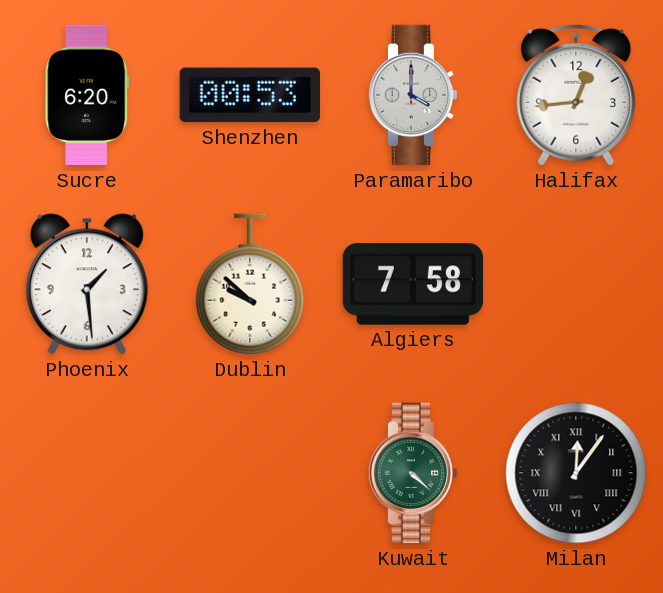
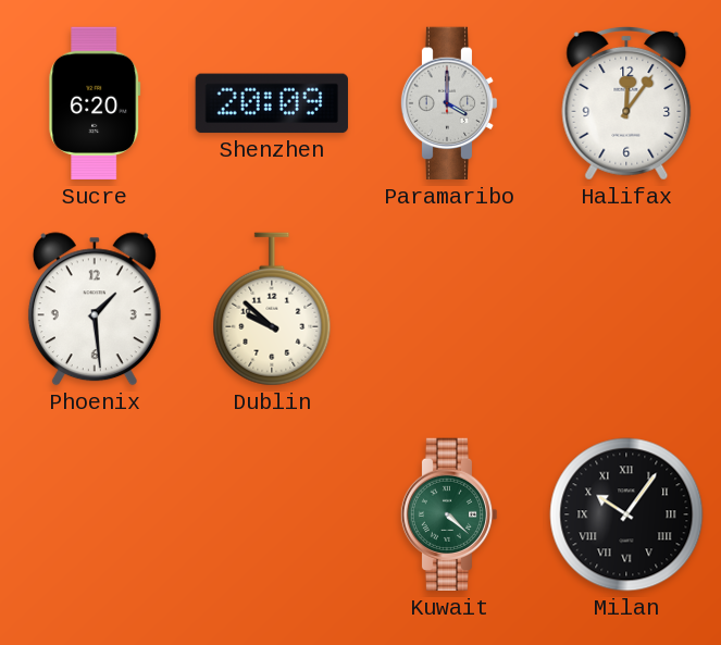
Shenzhen: 00:53 -> 20:09
Halifax: 12:44 -> 12:06
Algiers: 7:58 -> none
Milan: 12:06 -> 10:06
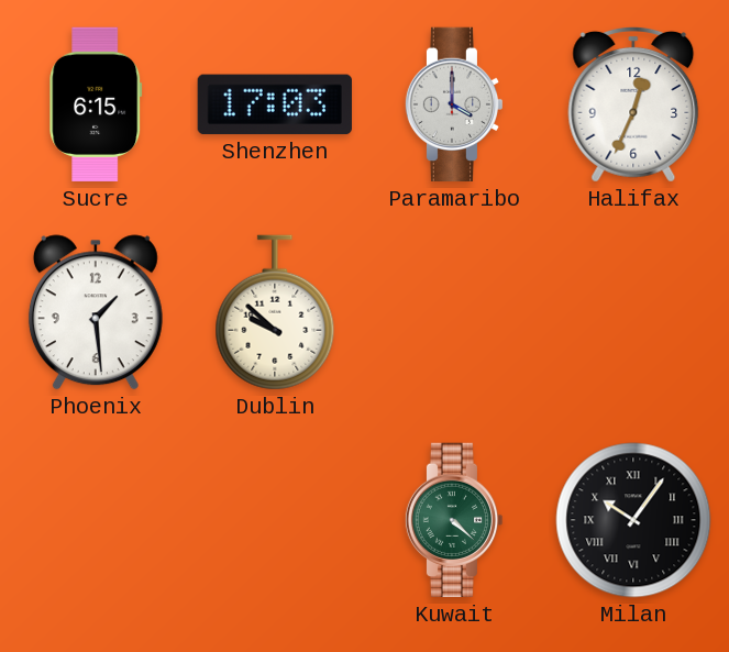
Sucre: 6:20 -> 6:15
Shenzhen: 20:09 -> 17:03
Halifax: 12:06 -> 12:34
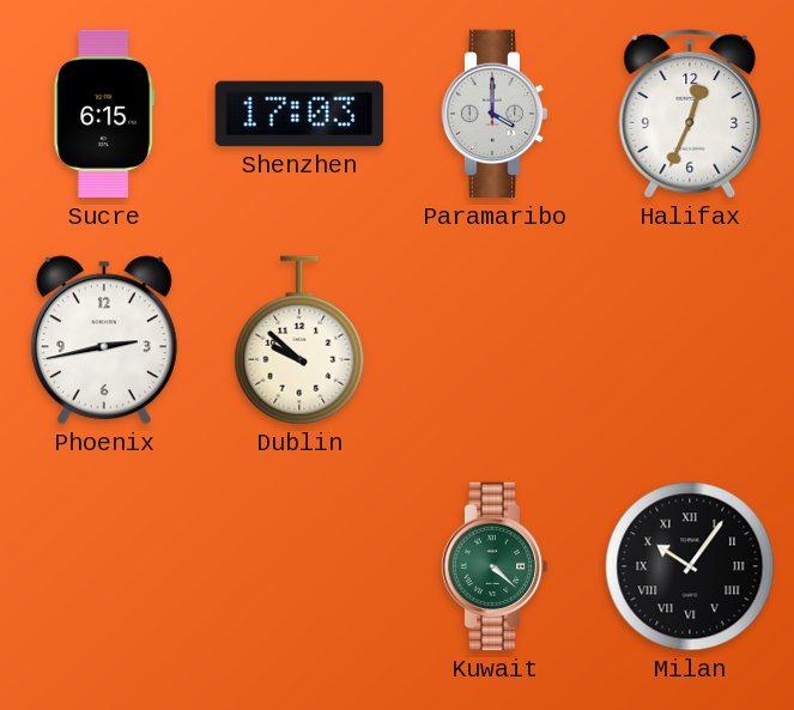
Phoenix: 1:29 -> 2:43
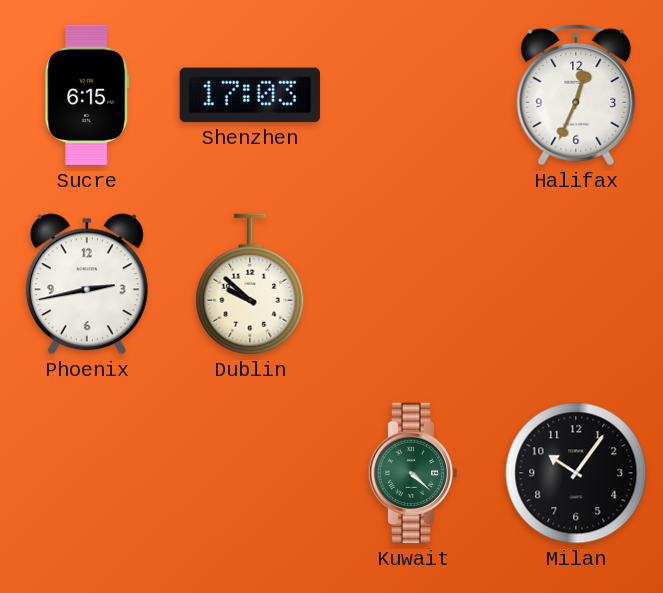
Paramaribo: 4:00 -> none
Milan numerals: Roman -> Arabic
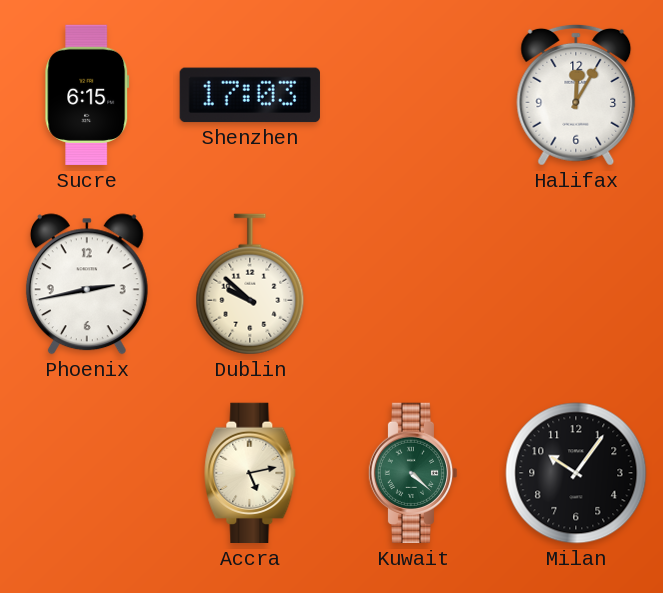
Halifax: 12:34 -> 12:05
Accra: none -> 5:13
